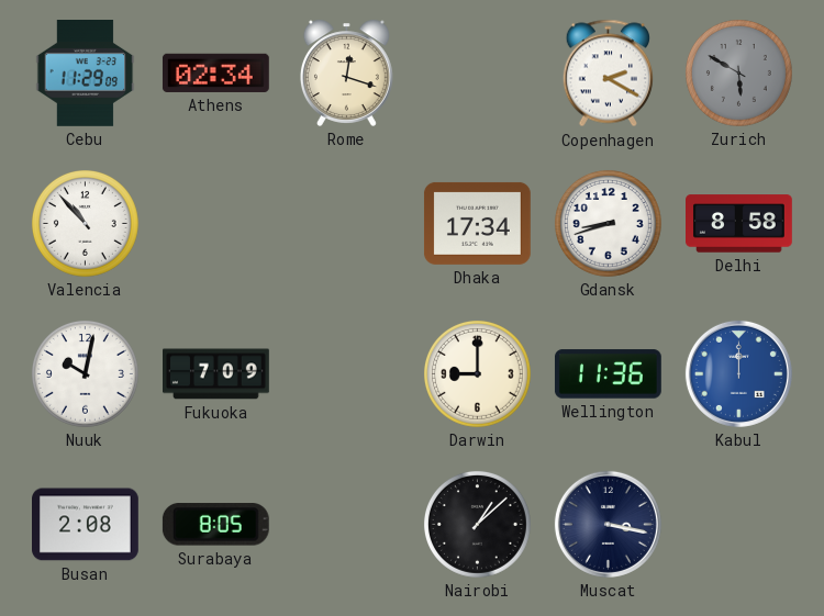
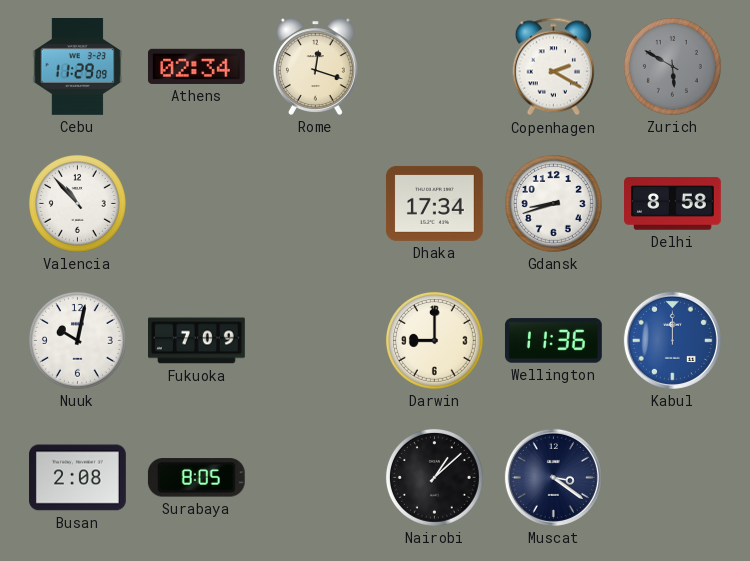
Muscat: 3:17 -> 3:21
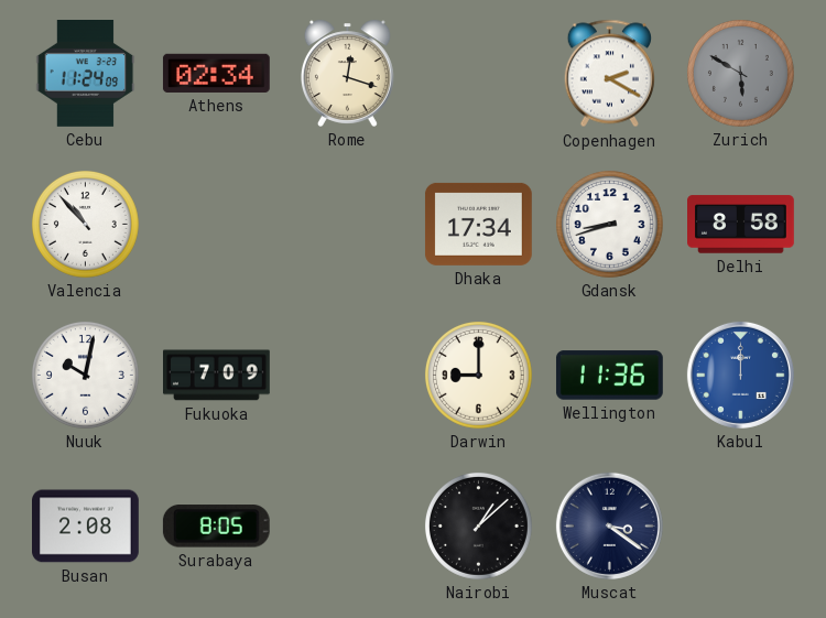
Cebu: 11:29 -> 11:24
